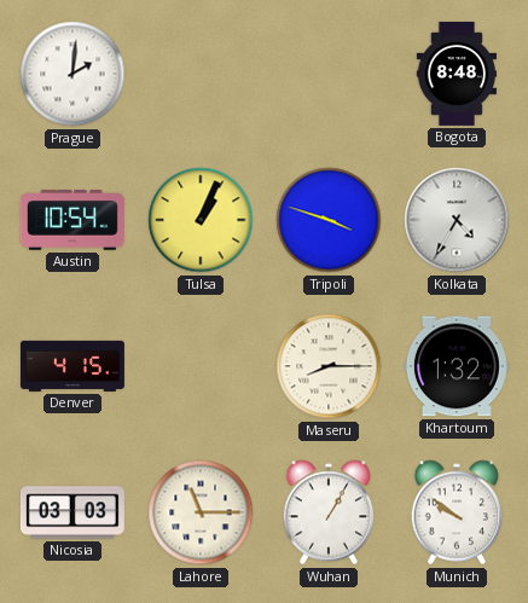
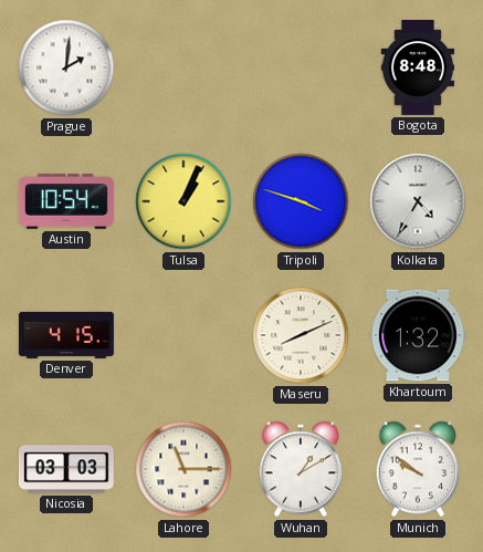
Maseru: 8:15 -> 8:11
Wuhan: 1:05 -> 1:10
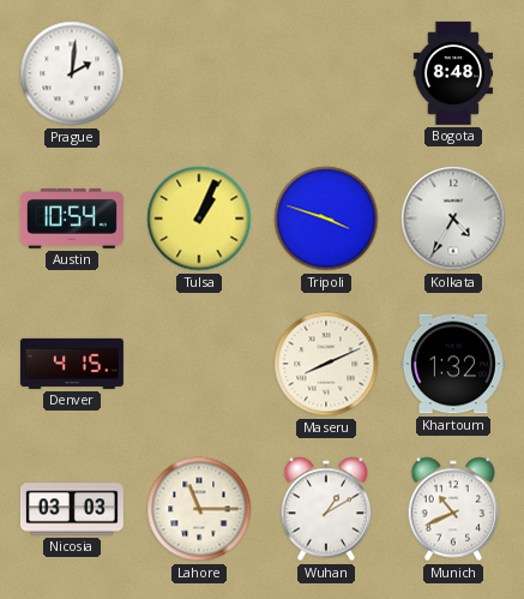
Munich: 9:51 -> 10:41
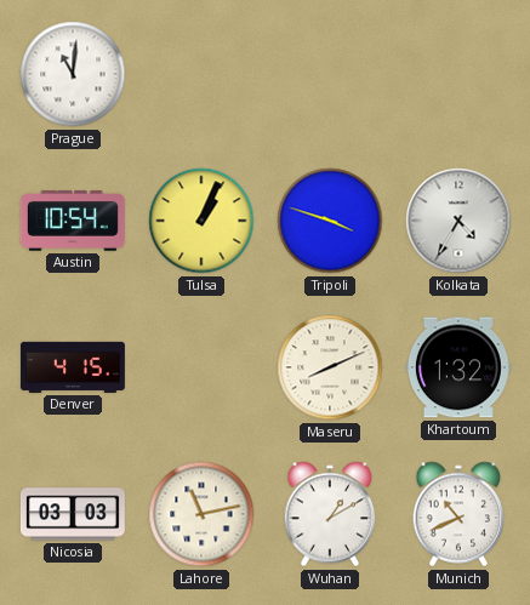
Prague: 2:01 -> 11:01
Bogota: 8:48 -> none
Lahore: 11:15 -> 11:13
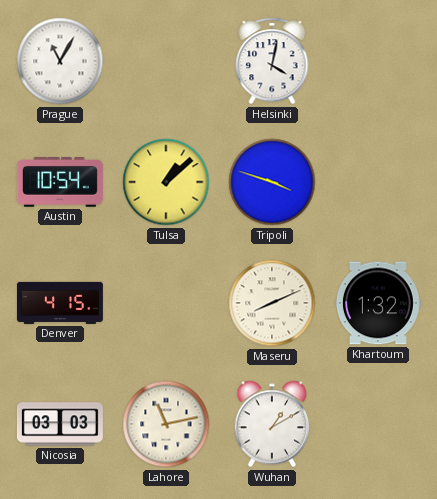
Prague: 11:01 -> 11:05
Helsinki: none -> 4:02
Tulsa: 1:04 -> 1:08
Kolkata: 4:35 -> none
Munich: 10:41 -> none
